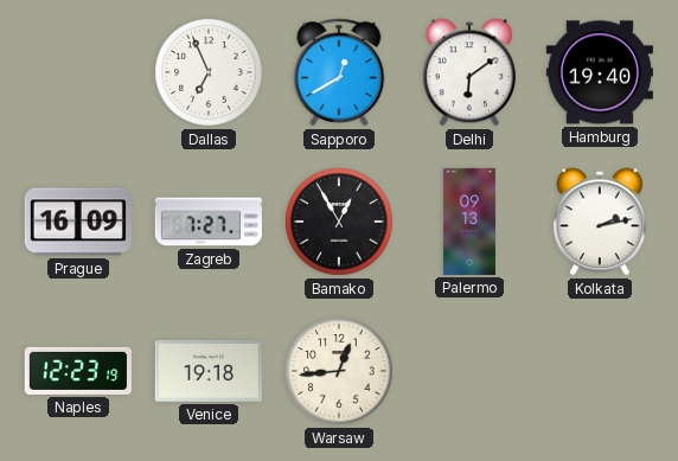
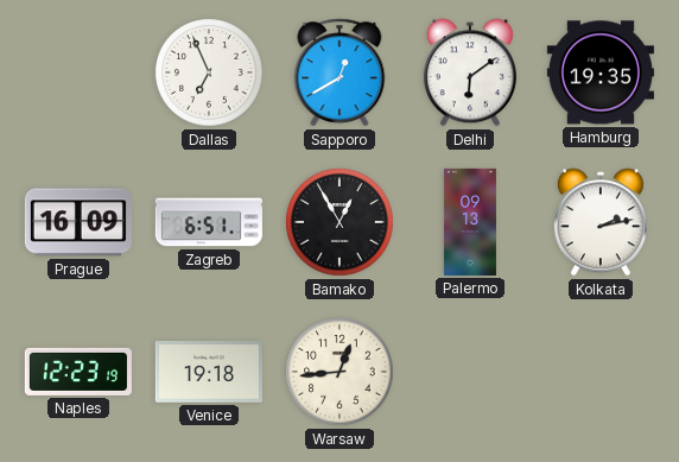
Hamburg: 19:40 -> 19:35
Zagreb: 7:27 -> 6:51
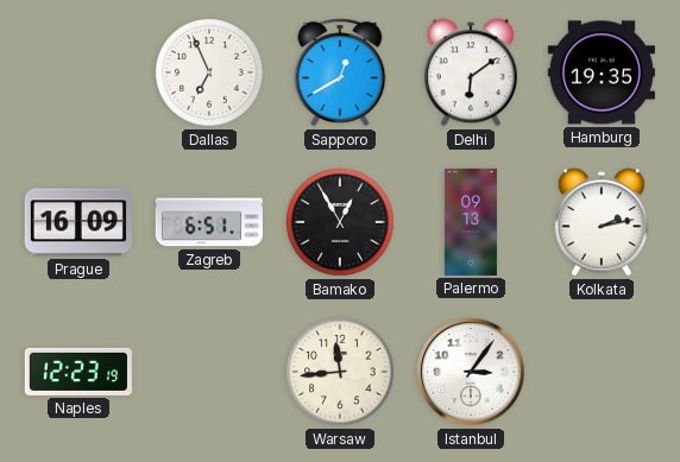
Venice: 19:18 -> none
Warsaw: 12:44 -> 11:44
Istanbul: none -> 3:06
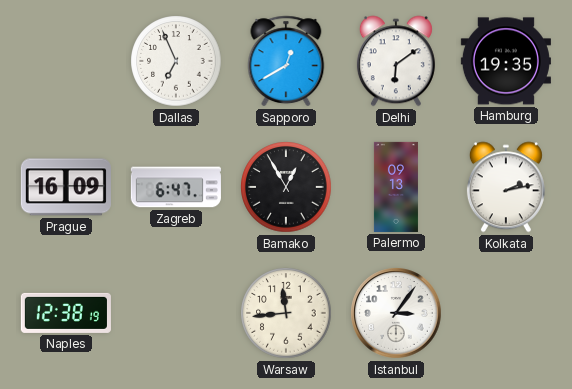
Zagreb: 6:51 -> 6:47
Naples: 12:23 -> 12:38
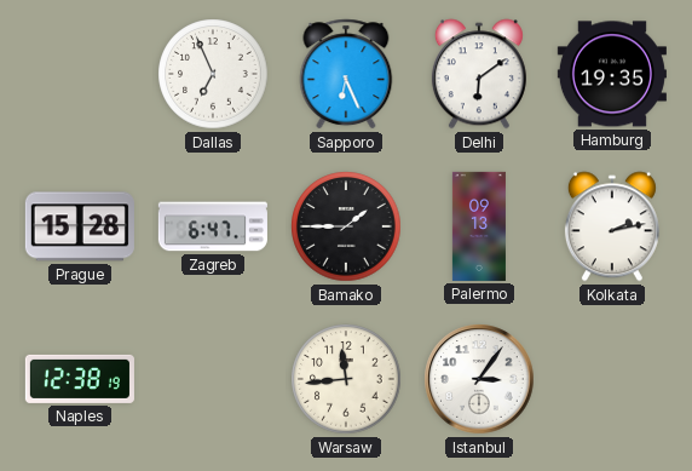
Sapporo: 12:40 -> 6:26
Prague: 16:09 -> 15:28
Bamako: 12:55 -> 1:45
